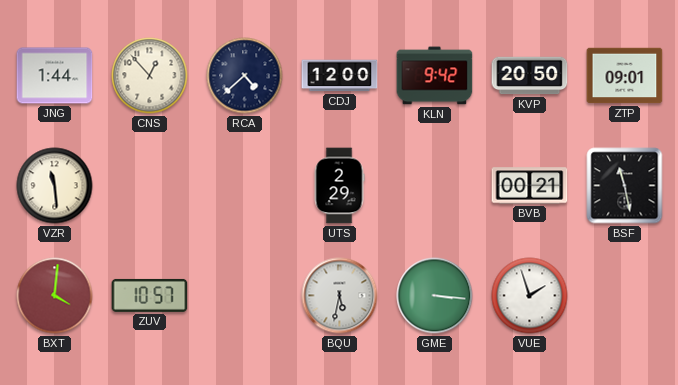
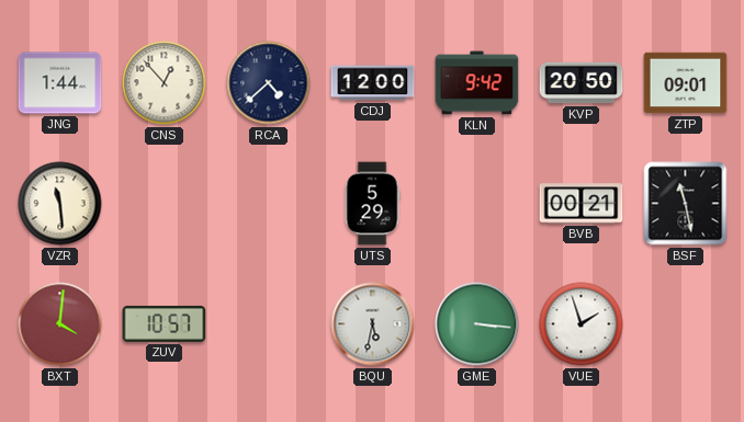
UTS: 2:29 -> 5:29
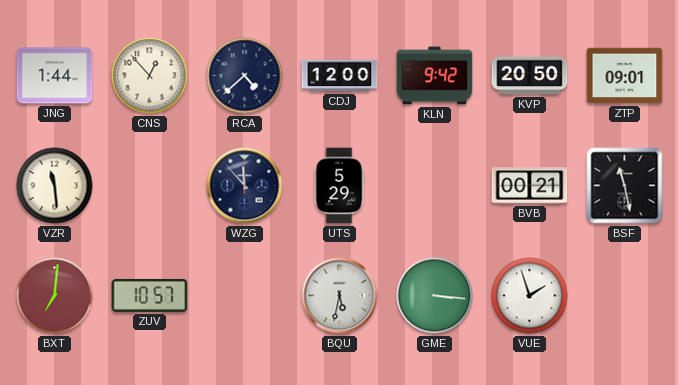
WZG: none -> 11:53
BXT: 4:01 -> 7:01
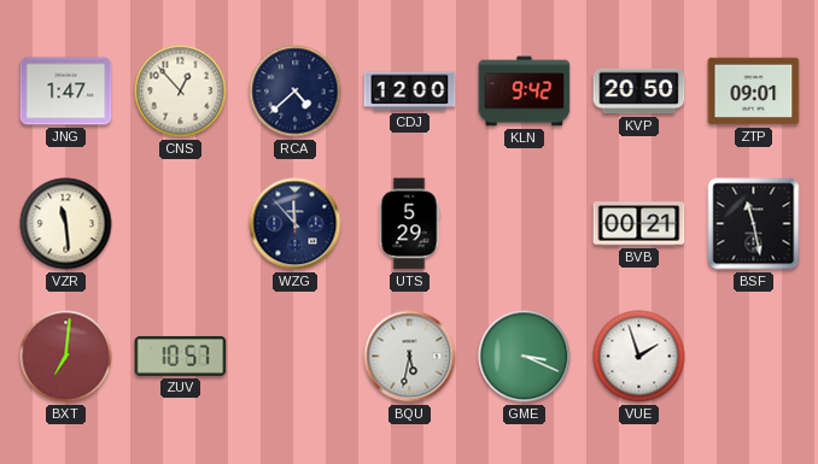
JNG: 1:44 -> 1:47
GME: 3:16 -> 3:19
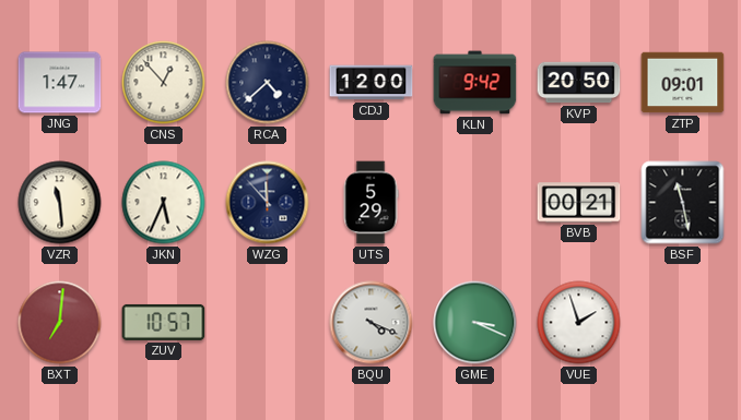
JKN: none -> 5:34
BQU: 5:32 -> 4:19
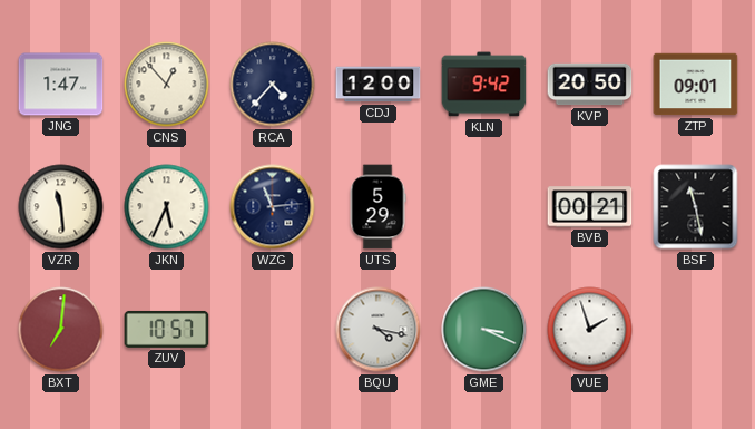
RCA: 4:38 -> 4:37
WZG: 11:53 -> 11:14
BQU: 4:19 -> 4:17
